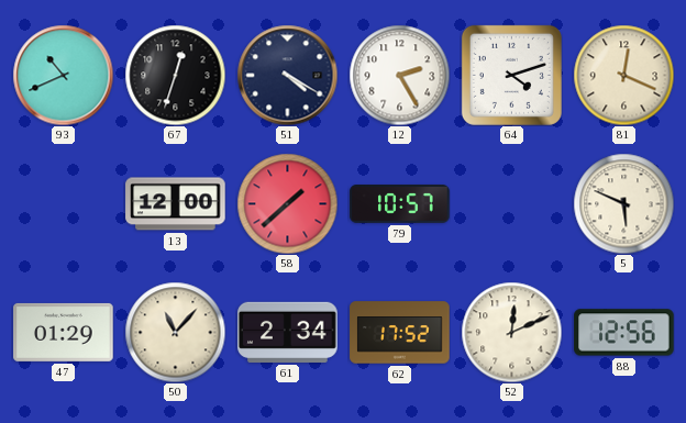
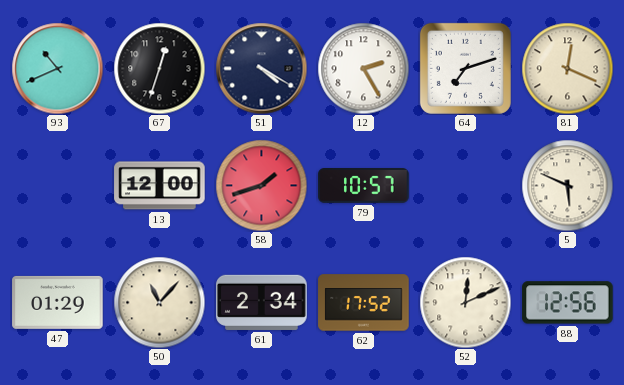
64: 4:12 -> 7:12
58: 1:38 -> 1:42
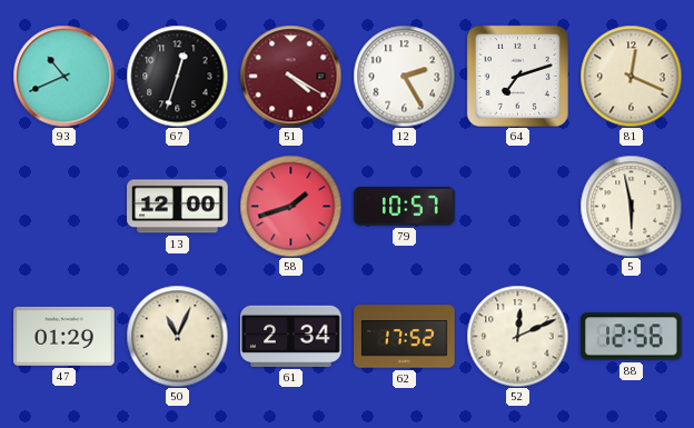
51 dial: navy -> burgundy
5: 5:49 -> 5:58
50: 11:07 -> 11:04
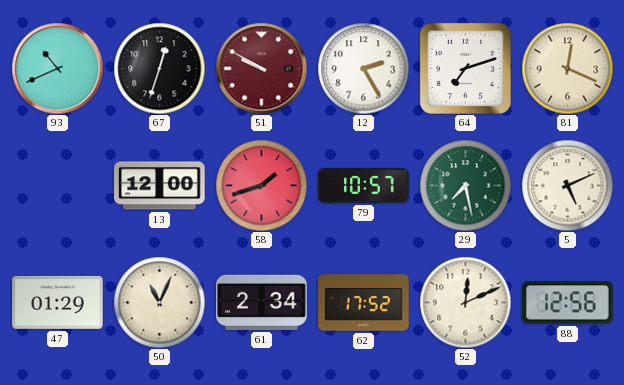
51: 4:20 -> 9:50
29: none -> 7:28
5: 5:58 -> 5:11
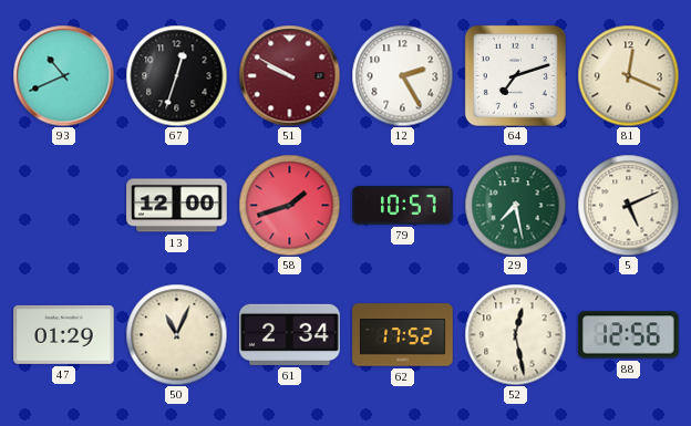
52: 12:11 -> 12:28
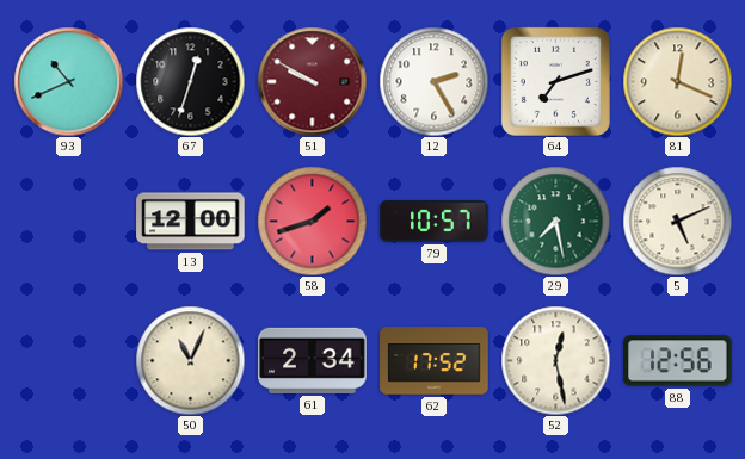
47: 01:29 -> none
